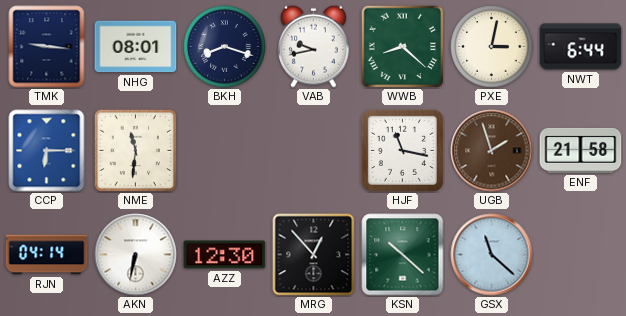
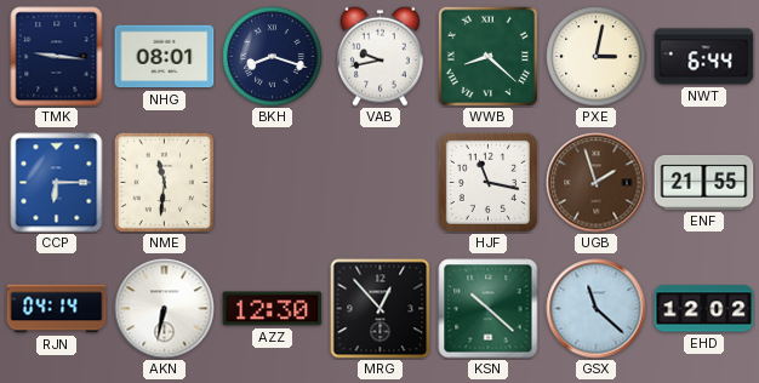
ENF: 21:58 -> 21:55
EHD: none -> 12:02
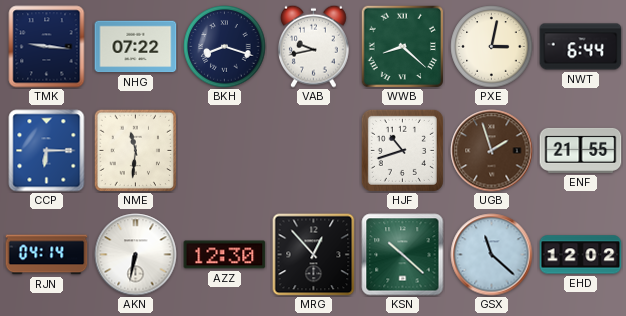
NHG: 08:01 -> 07:22
HJF: 11:17 -> 10:42
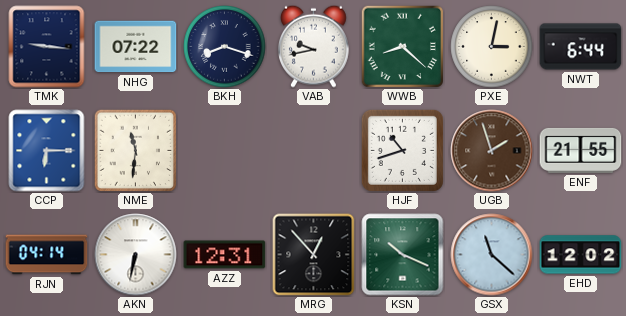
AZZ: 12:30 -> 12:31
KSN: 10:22 -> 10:19
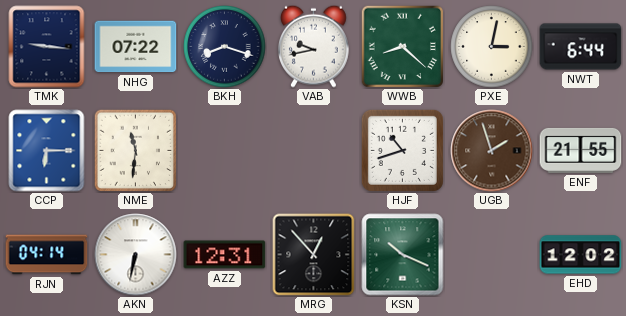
GSX: 11:22 -> none
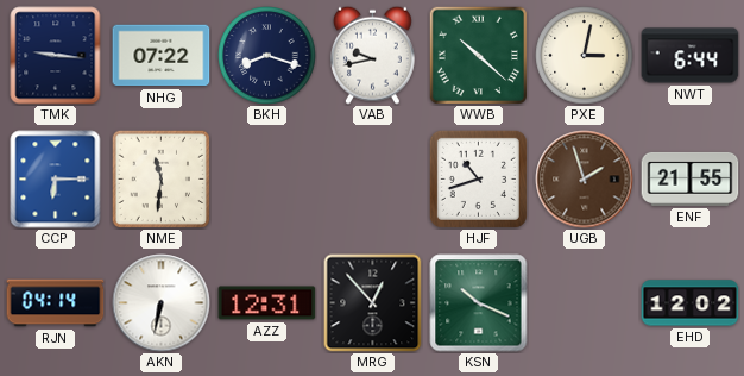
WWB: 8:22 -> 10:22
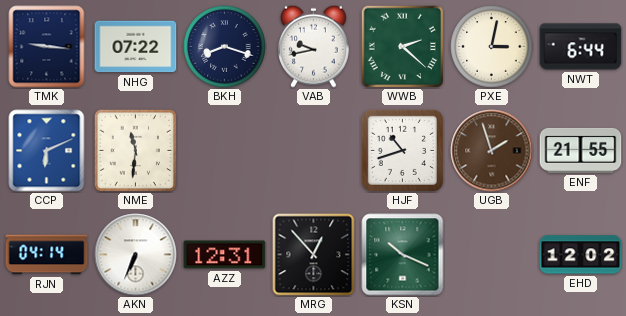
WWB: 10:22 -> 2:22
CCP: 6:15 -> 6:11
AKN: 6:32 -> 6:34
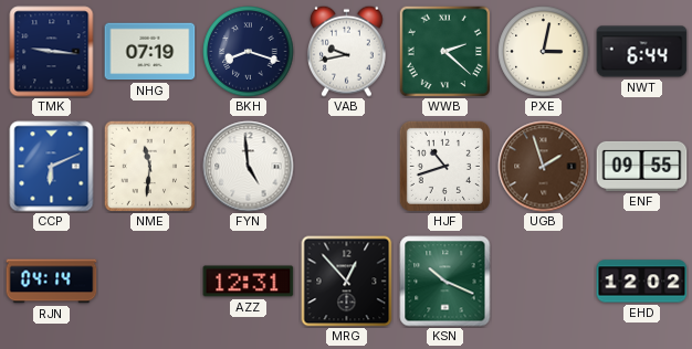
NHG: 07:22 -> 07:19
FYN: none -> 4:59
ENF: 21:55 -> 09:55
AKN: 6:34 -> none
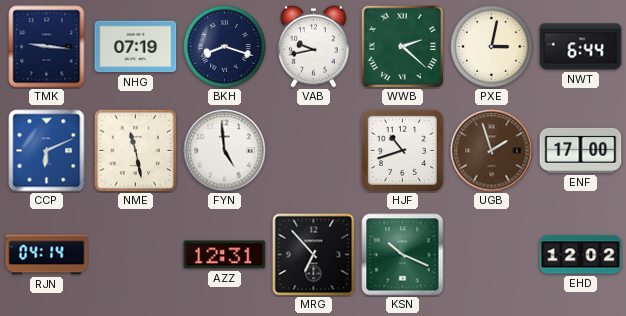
NME: 11:31 -> 11:28
ENF: 09:55 -> 17:00
MRG: 12:53 -> 6:53
